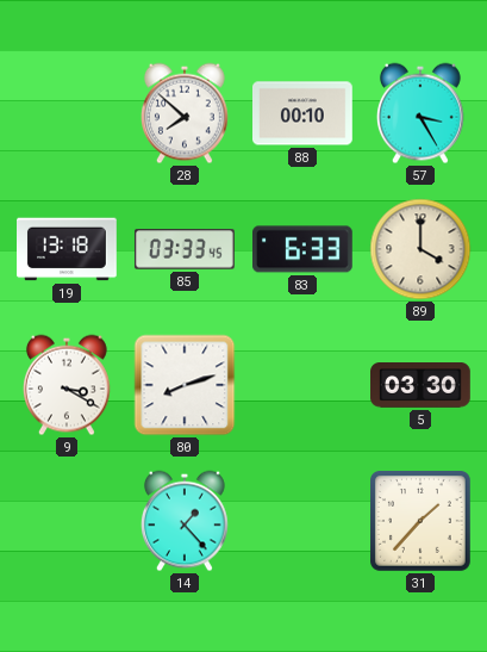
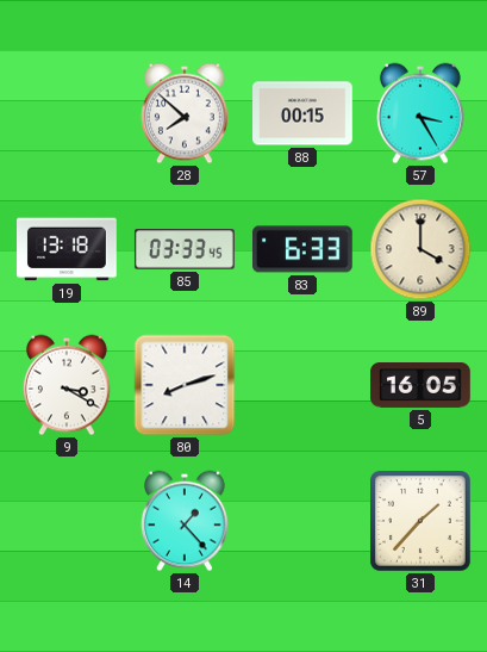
88: 00:10 -> 00:15
5: 03:30 -> 16:05
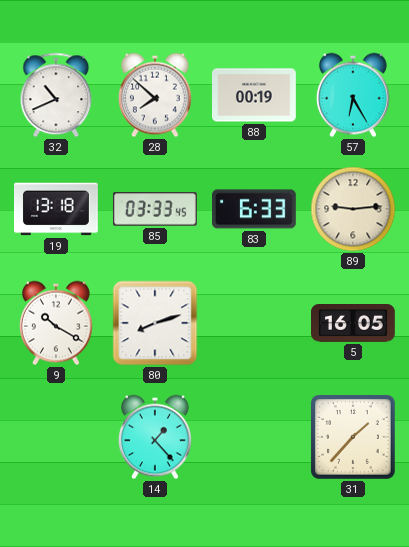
32: none -> 10:41
88: 00:15 -> 00:19
57: 3:25 -> 6:25
89: 4:00 -> 9:14
9: 3:20 -> 10:20
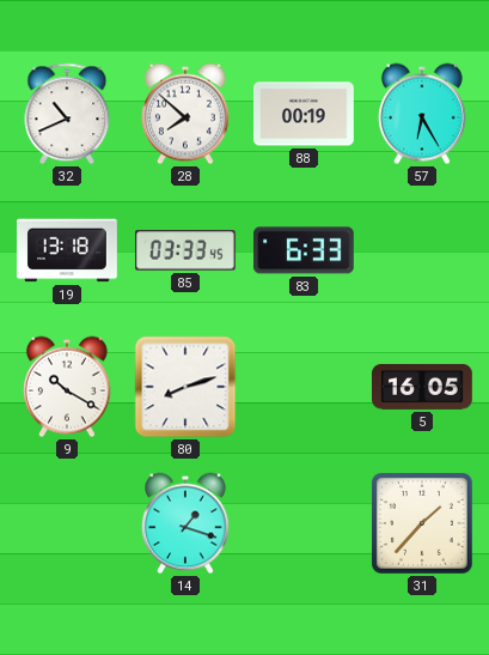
89: 9:14 -> none
14: 1:23 -> 1:18
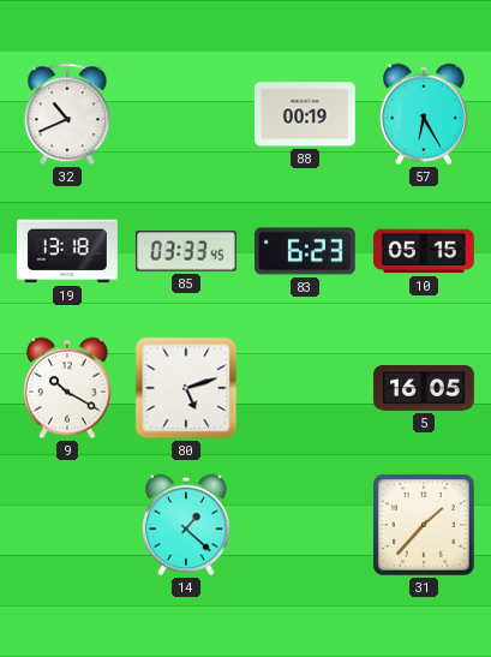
28: 7:52 -> none
83: 6:33 -> 6:23
10: none -> 05:15
80: 8:12 -> 5:12
14: 1:18 -> 1:22
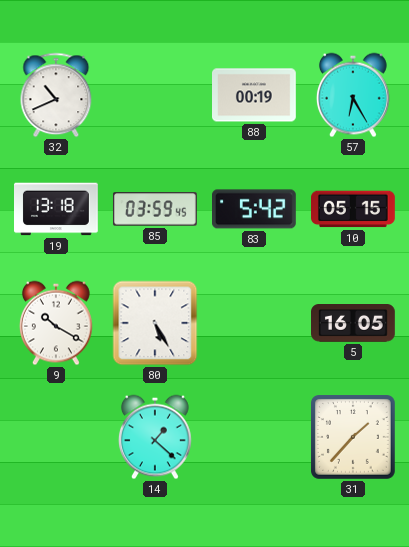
85: 03:33 -> 03:59
83: 6:23 -> 5:42
80: 5:12 -> 5:25
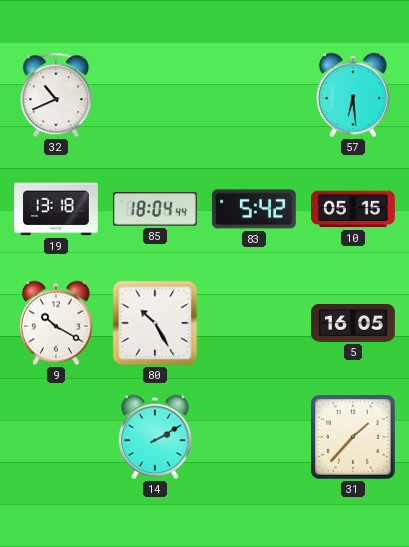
88: 00:19 -> none
57: 6:25 -> 6:29
85: 03:59 -> 18:04
80: 5:25 -> 10:25
14: 1:22 -> 2:10
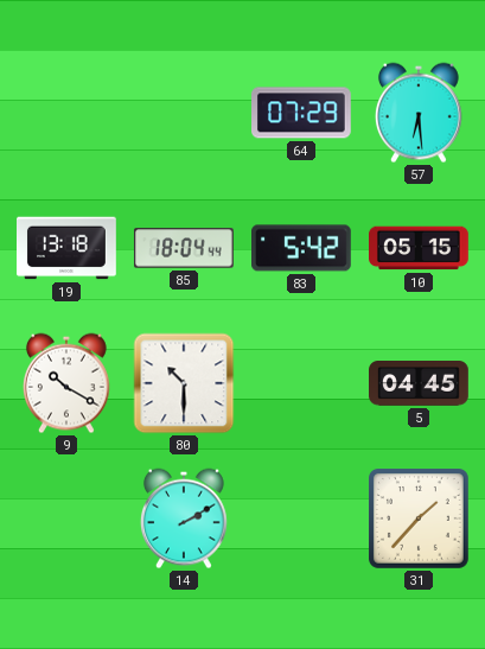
32: 10:41 -> none
64: none -> 07:29
80: 10:25 -> 10:30
5: 16:05 -> 04:45
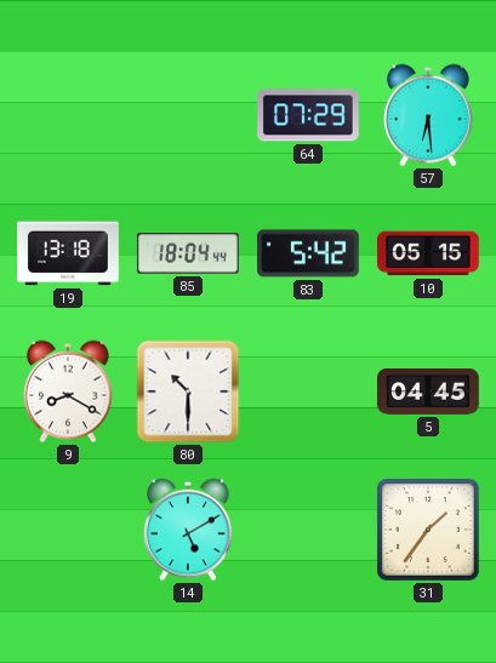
9: 10:20 -> 8:20
14: 2:10 -> 5:10
31: 1:37 -> 1:36
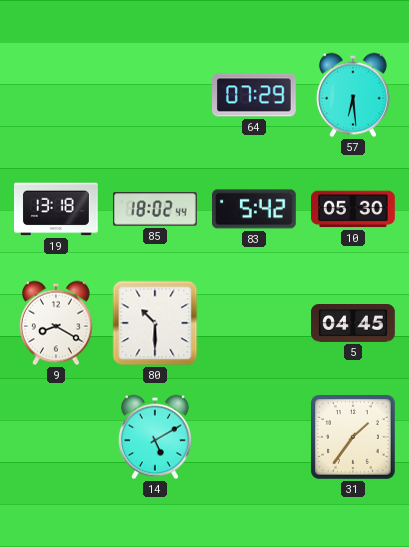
85: 18:04 -> 18:02
10: 05:15 -> 05:30
